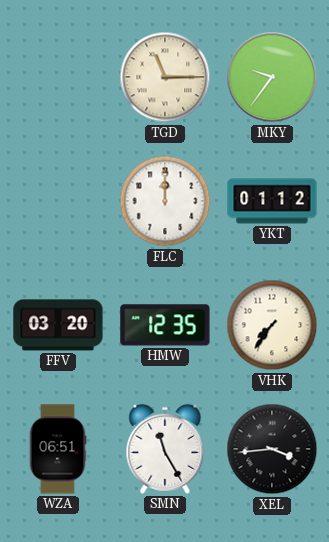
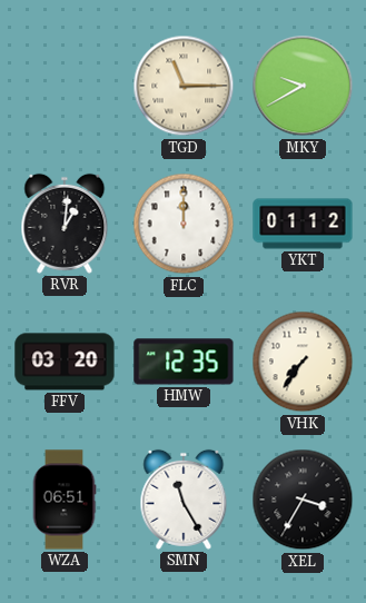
MKY: 9:36 -> 9:40
RVR: none -> 1:01
XEL: 3:44 -> 3:35
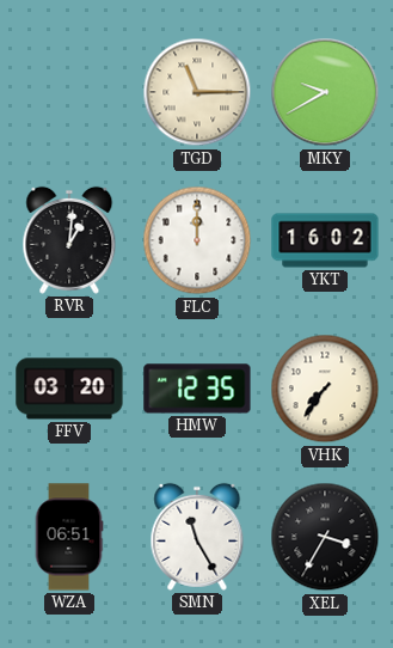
YKT: 01:12 -> 16:02
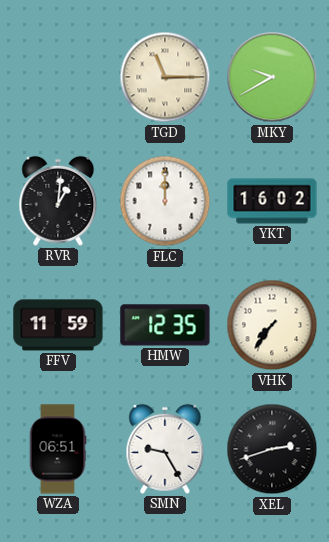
FFV: 03:20 -> 11:59
SMN: 11:25 -> 9:25
XEL: 3:35 -> 2:42
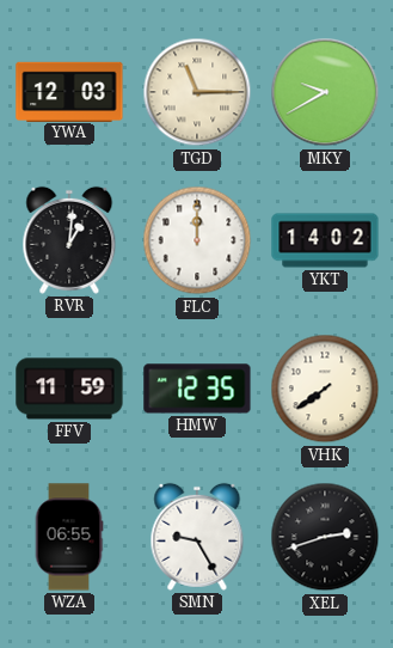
YWA: none -> 12:03
YKT: 16:02 -> 14:02
VHK: 7:36 -> 7:39
WZA: 06:51 -> 06:55
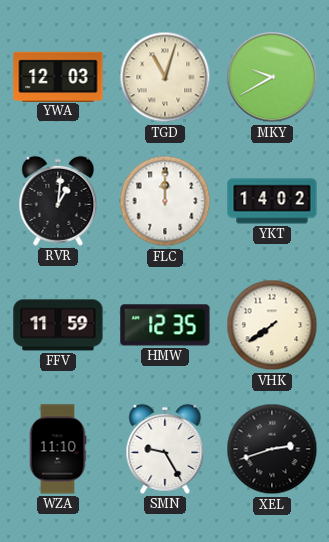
TGD: 11:15 -> 11:03
WZA: 06:55 -> 11:10
